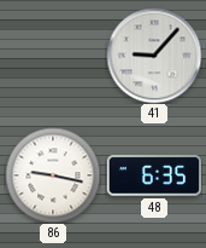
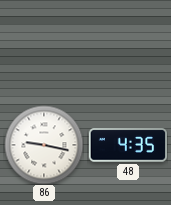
41: 9:07 -> none
48: 6:35 -> 4:35
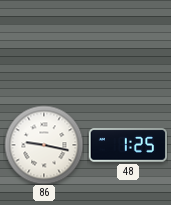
48: 4:35 -> 1:25
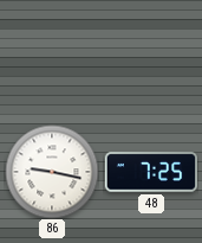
48: 1:25 -> 7:25
